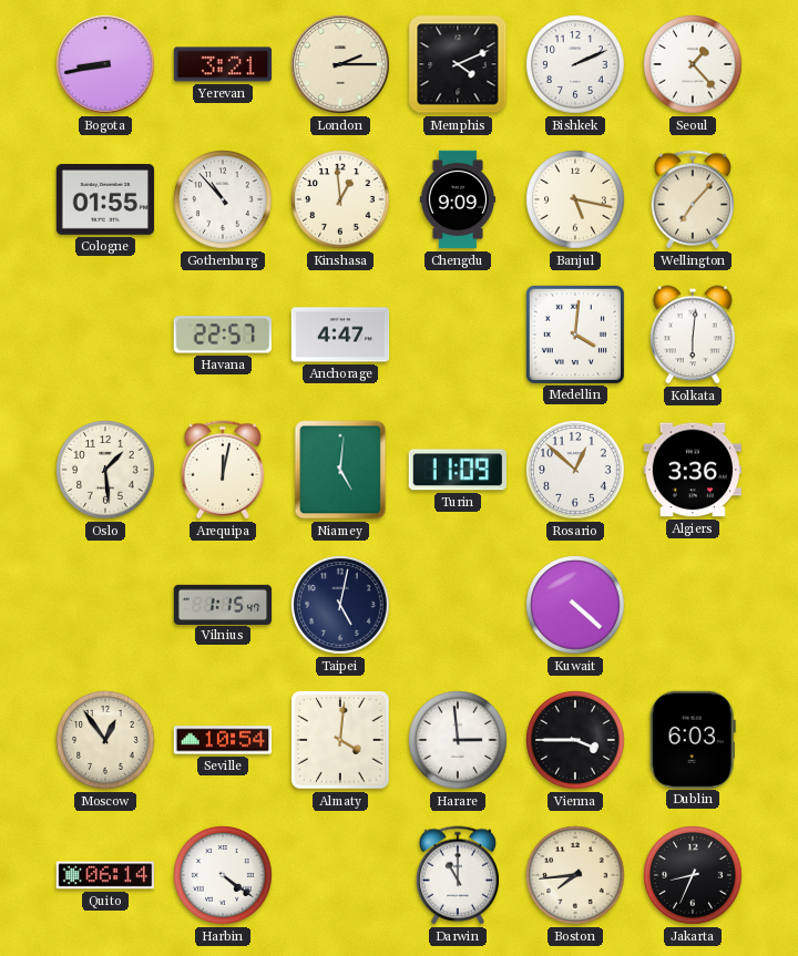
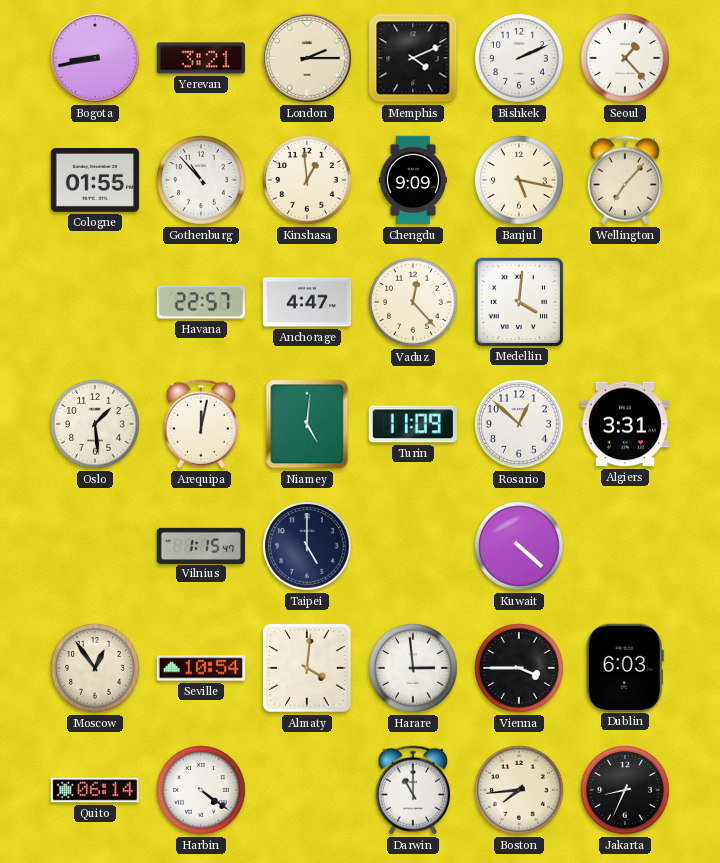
Vaduz: none -> 12:23
Kolkata: 6:01 -> none
Algiers: 3:36 -> 3:31
Taipei: 5:02 -> 5:00
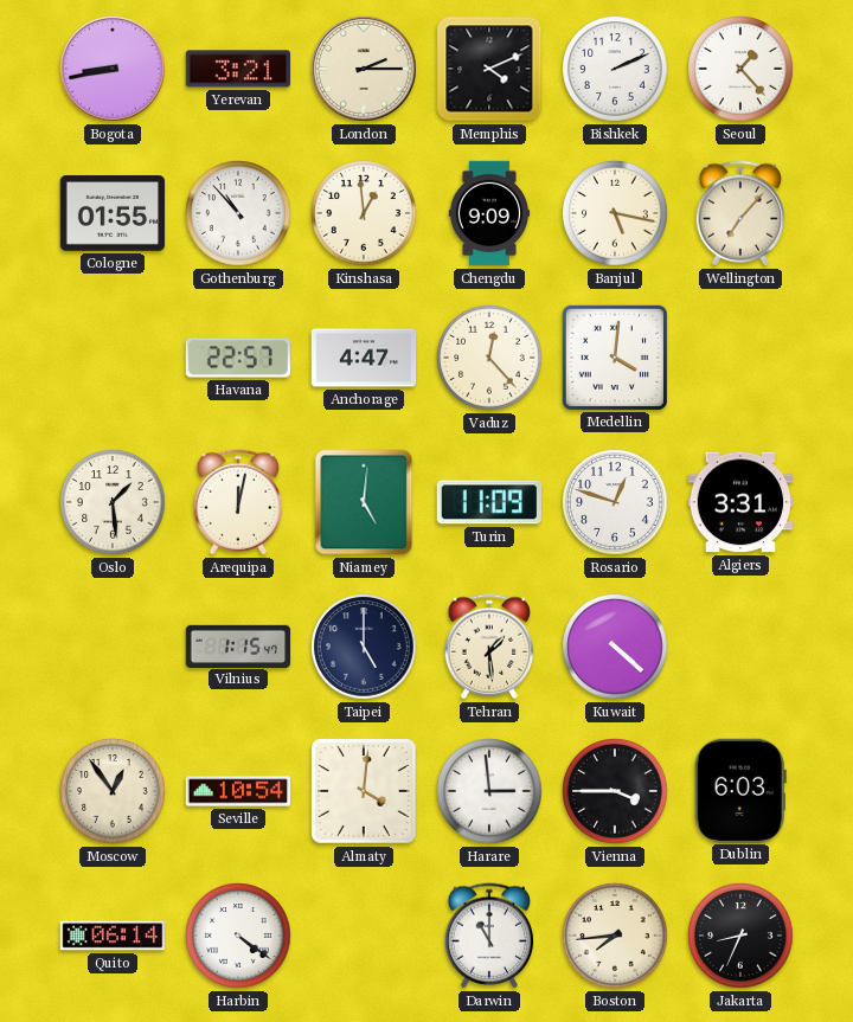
Rosario: 12:52 -> 12:48
Tehran: none -> 1:29
